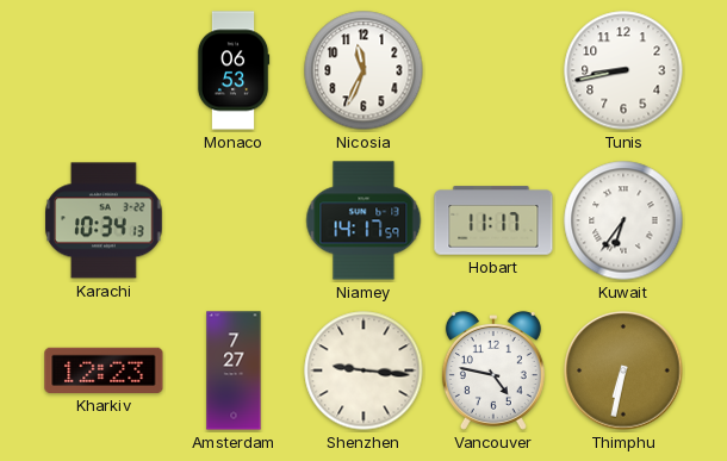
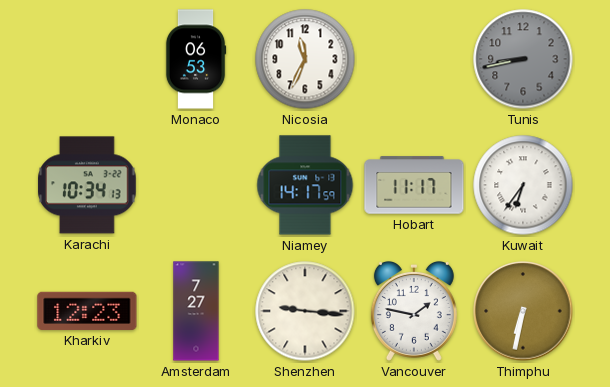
Tunis dial: white -> grey
Vancouver: 4:47 -> 1:47
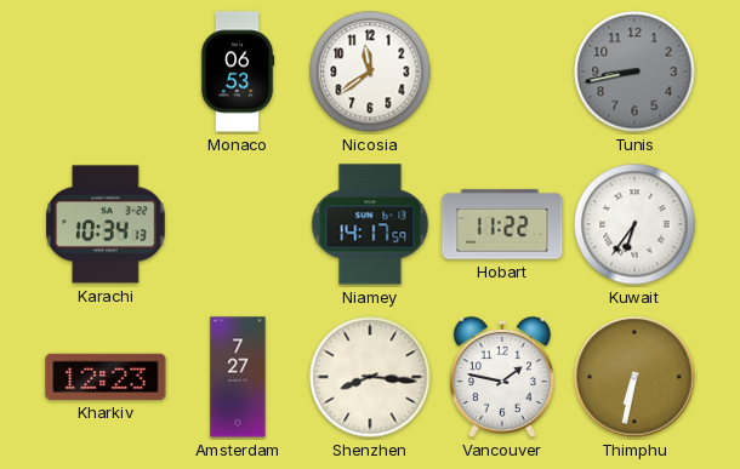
Nicosia: 11:34 -> 11:39
Hobart: 11:17 -> 11:22
Shenzhen: 9:16 -> 8:16
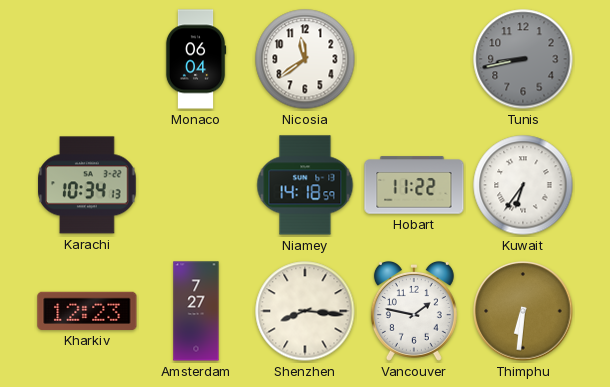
Monaco: 06:53 -> 06:04
Niamey: 14:17 -> 14:18
Thimphu: 6:32 -> 6:31
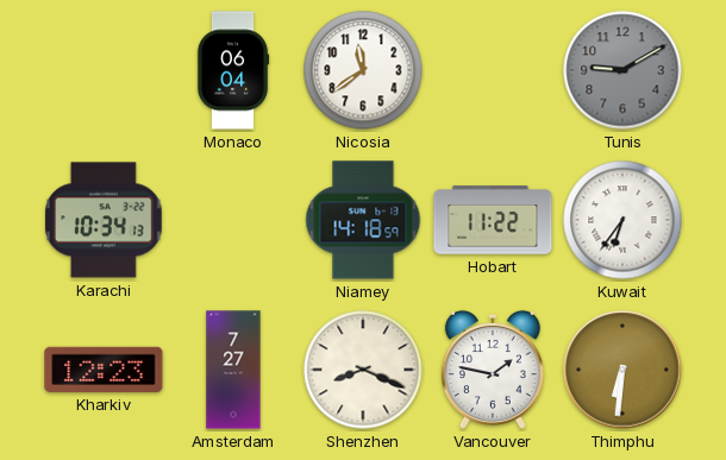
Tunis: 8:43 -> 9:10
Shenzhen: 8:16 -> 8:19
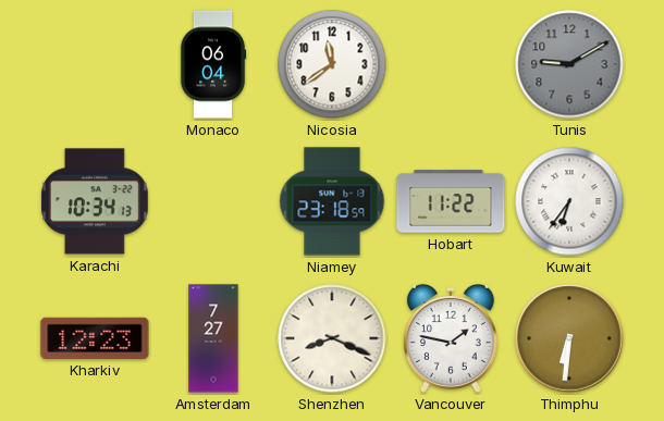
Niamey: 14:18 -> 23:18
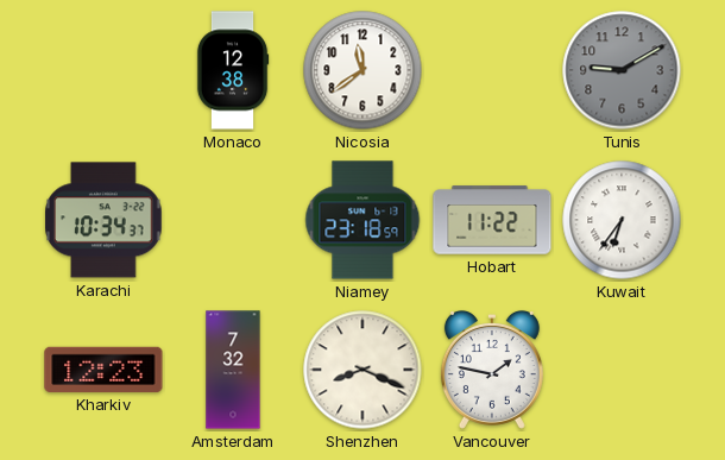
Monaco: 06:04 -> 12:38
Karachi: 10:34:13 -> 10:34:37
Amsterdam: 7:27 -> 7:32
Thimphu: 6:31 -> none
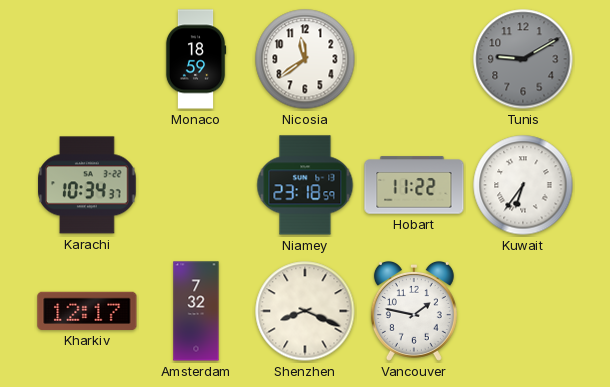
Monaco: 12:38 -> 18:59
Kharkiv: 12:23 -> 12:17
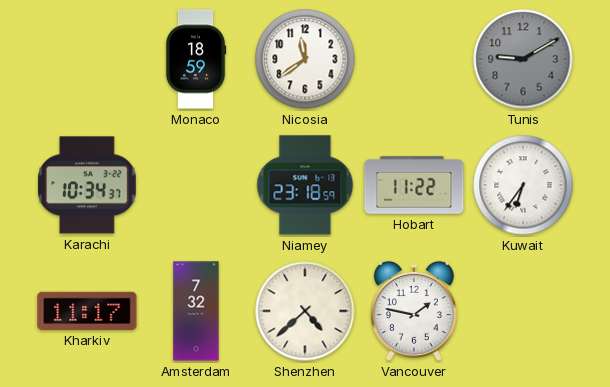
Kharkiv: 12:17 -> 11:17
Shenzhen: 8:19 -> 4:38
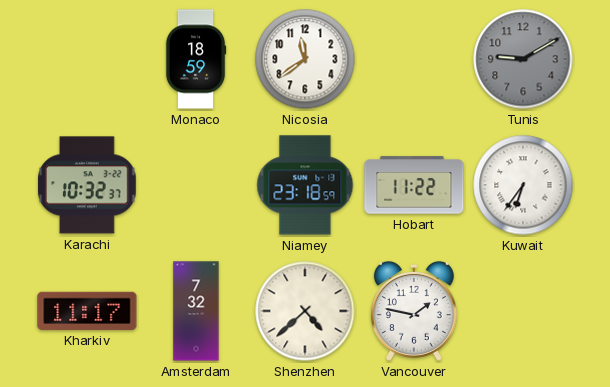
Karachi: 10:34 -> 10:32
